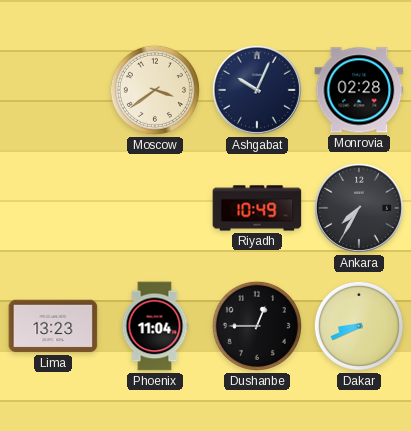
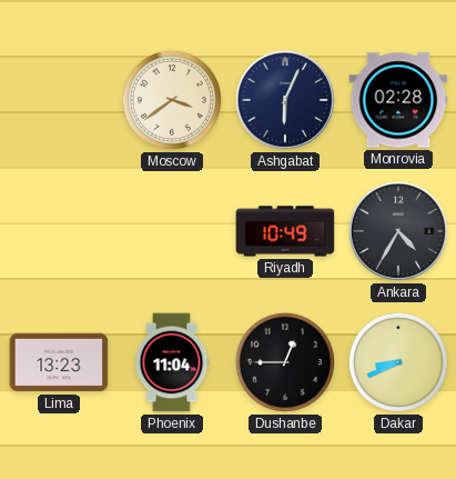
Ashgabat: 10:04 -> 6:04
Ankara: 7:35 -> 4:35
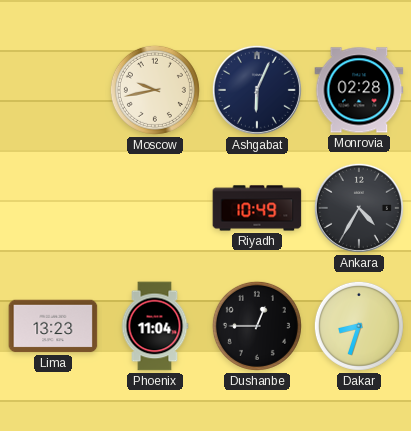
Moscow: 3:39 -> 9:43
Dakar: 8:41 -> 8:33
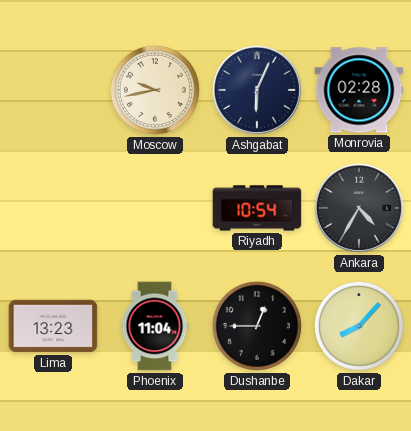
Riyadh: 10:49 -> 10:54
Dakar: 8:33 -> 8:07
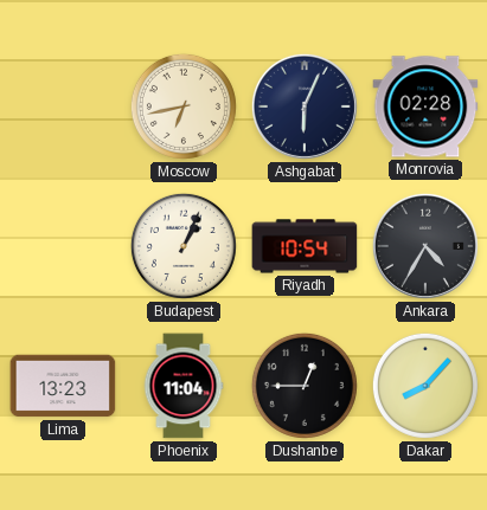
Moscow: 9:43 -> 6:43
Budapest: none -> 1:04
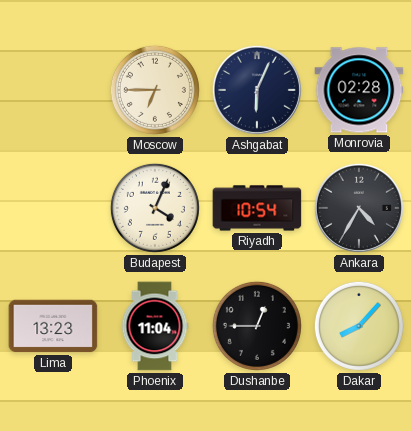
Moscow: 6:43 -> 6:45
Budapest: 1:04 -> 4:04
